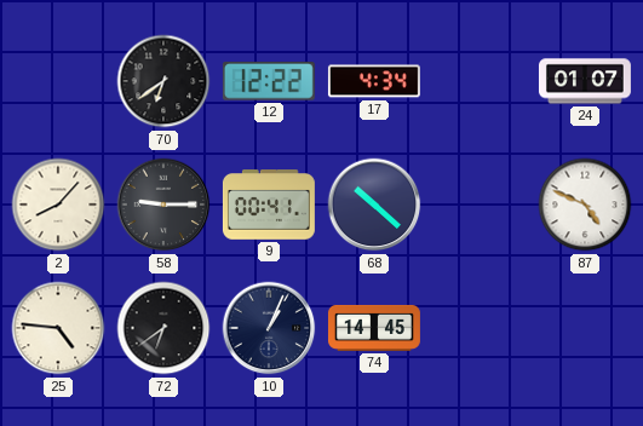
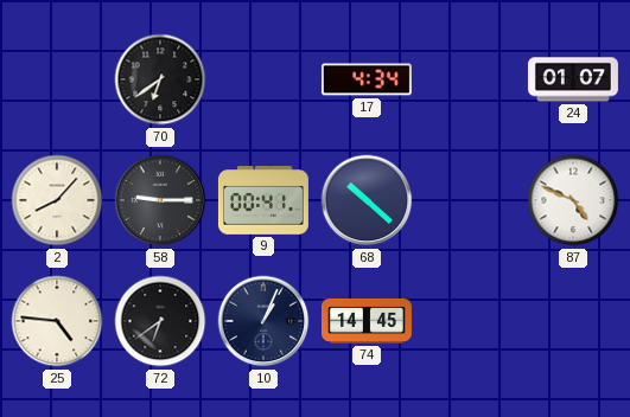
12: 12:22 -> none
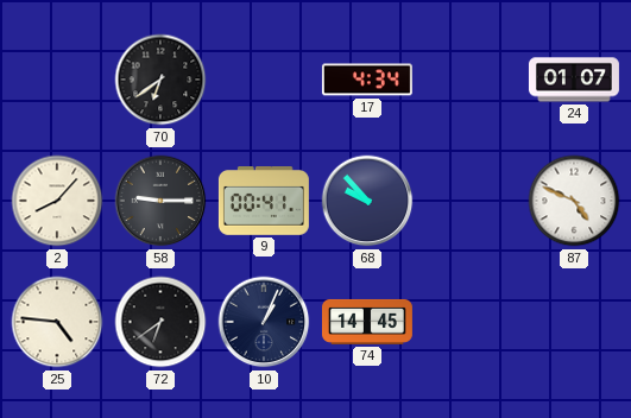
68: 10:22 -> 9:53
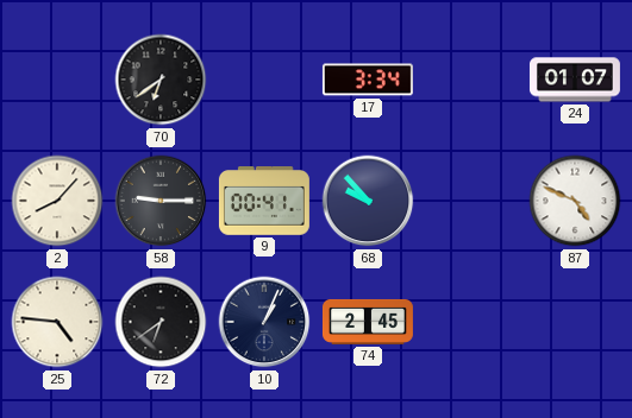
17: 4:34 -> 3:34
74: 14:45 -> 2:45
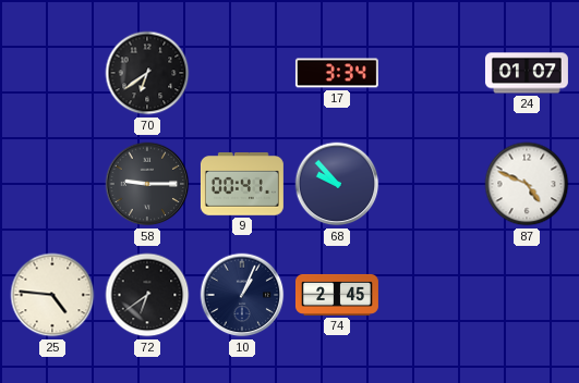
2: 8:07 -> none
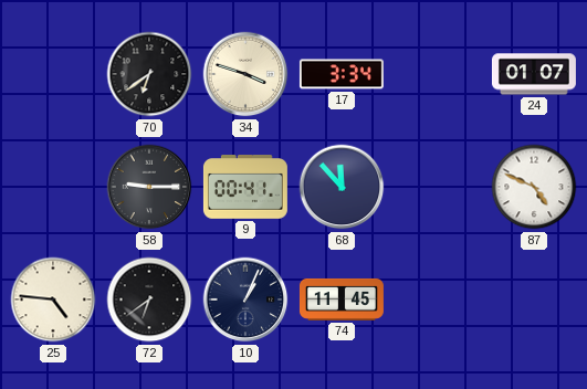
34: none -> 3:48
68: 9:53 -> 11:53
74: 2:45 -> 11:45
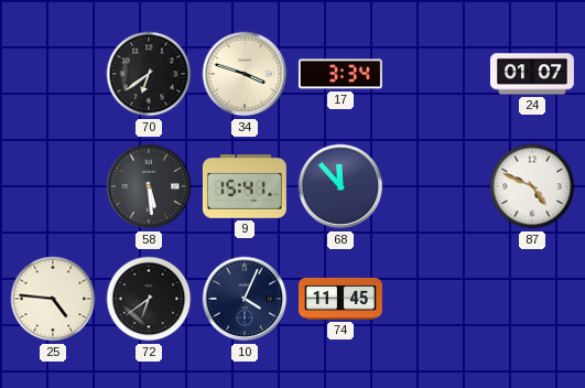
58: 9:15 -> 5:29
9: 00:41 -> 15:41
10: 1:04 -> 4:04
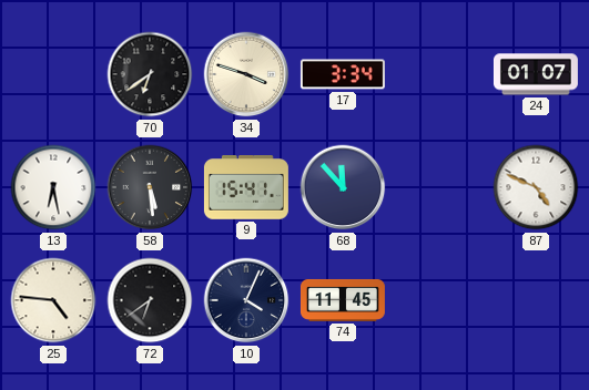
13: none -> 6:28
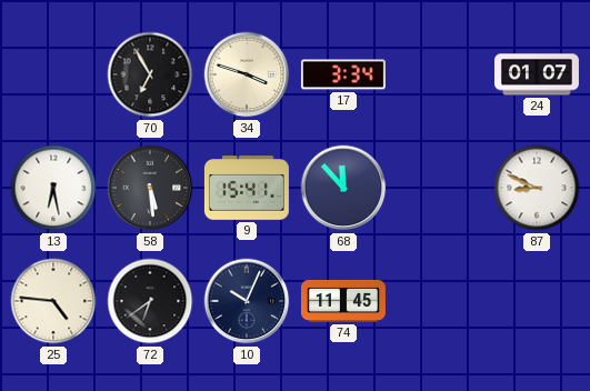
70: 6:39 -> 6:55
87: 4:49 -> 8:49
10: 4:04 -> 10:04
